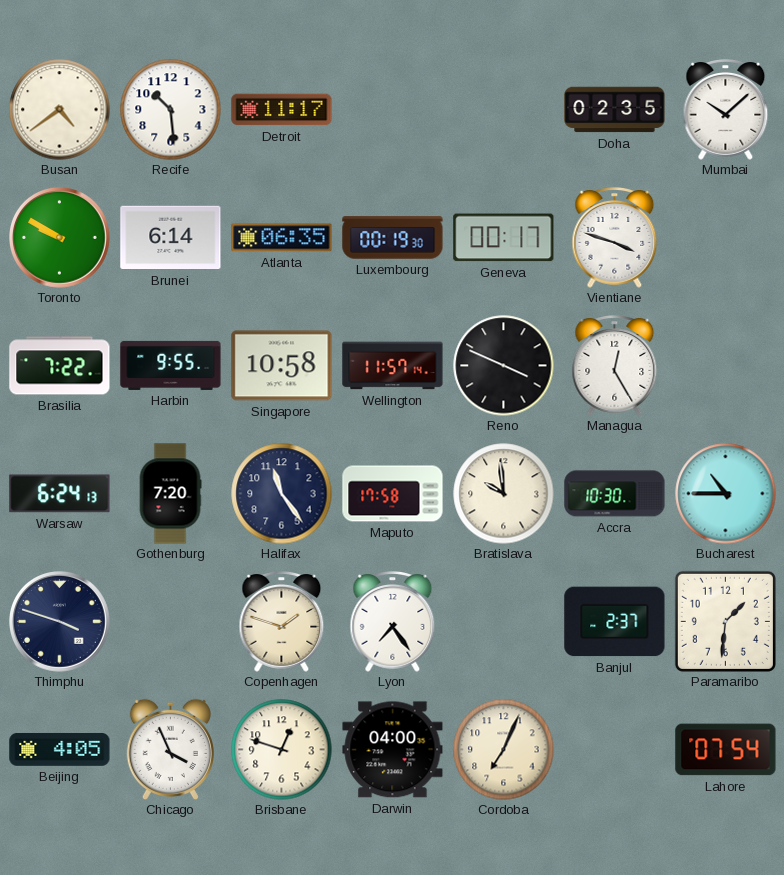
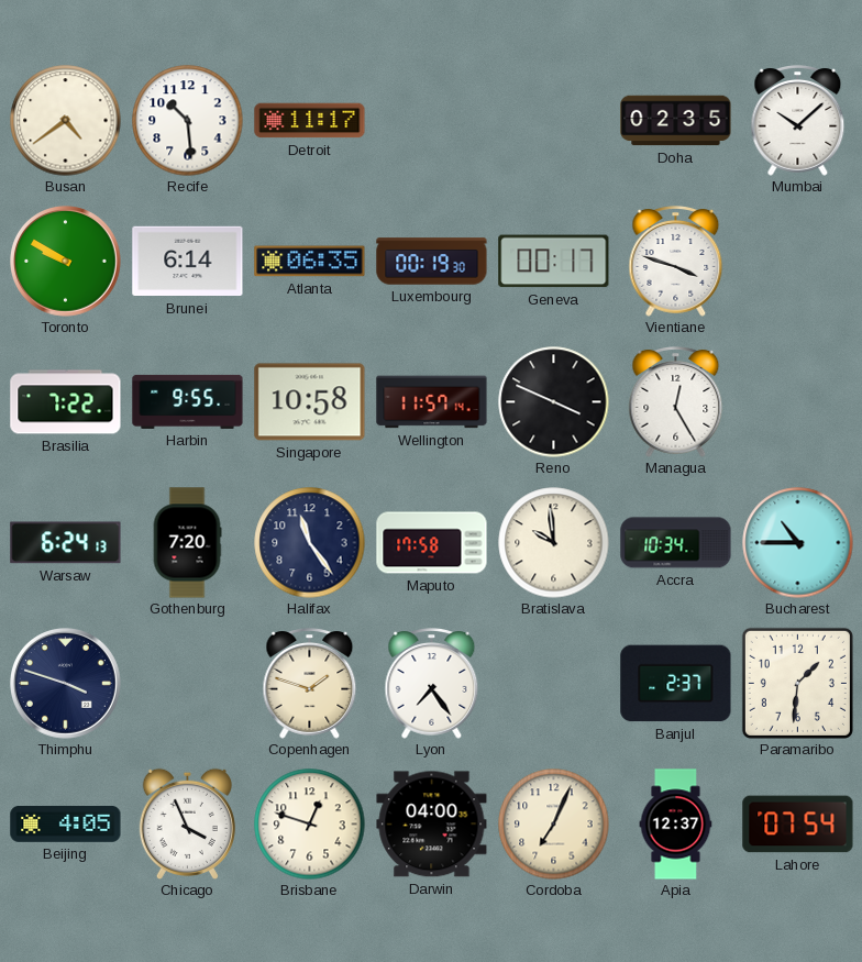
Accra: 10:30 -> 10:34
Apia: none -> 12:37
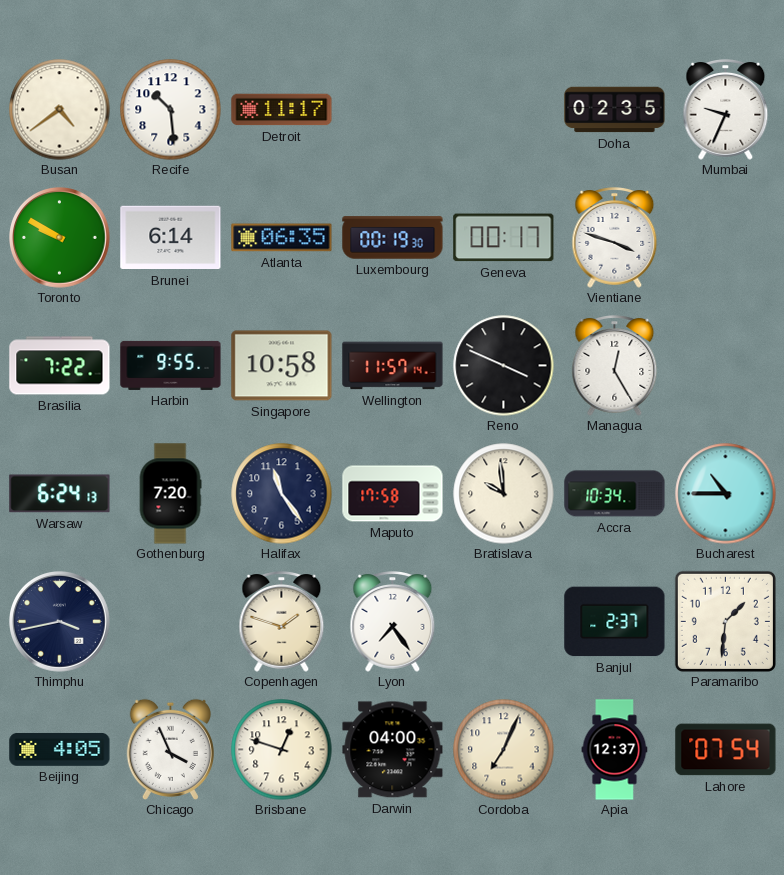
Mumbai: 10:08 -> 9:34
Thimphu: 3:48 -> 3:43
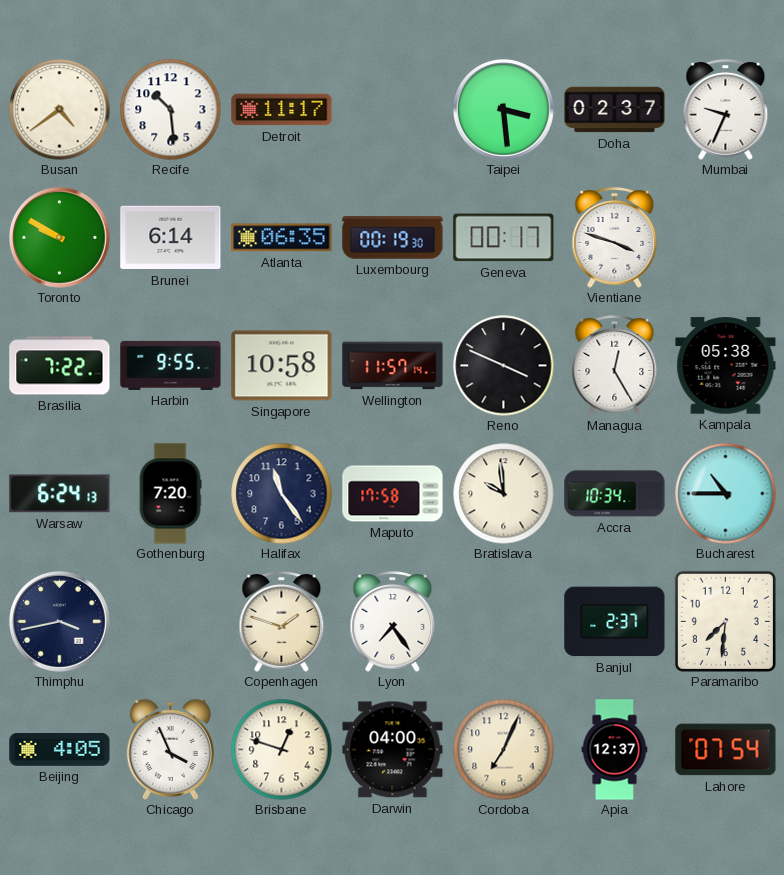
Taipei: none -> 3:29
Doha: 02:35 -> 02:37
Kampala: none -> 05:38
Paramaribo: 1:31 -> 7:31
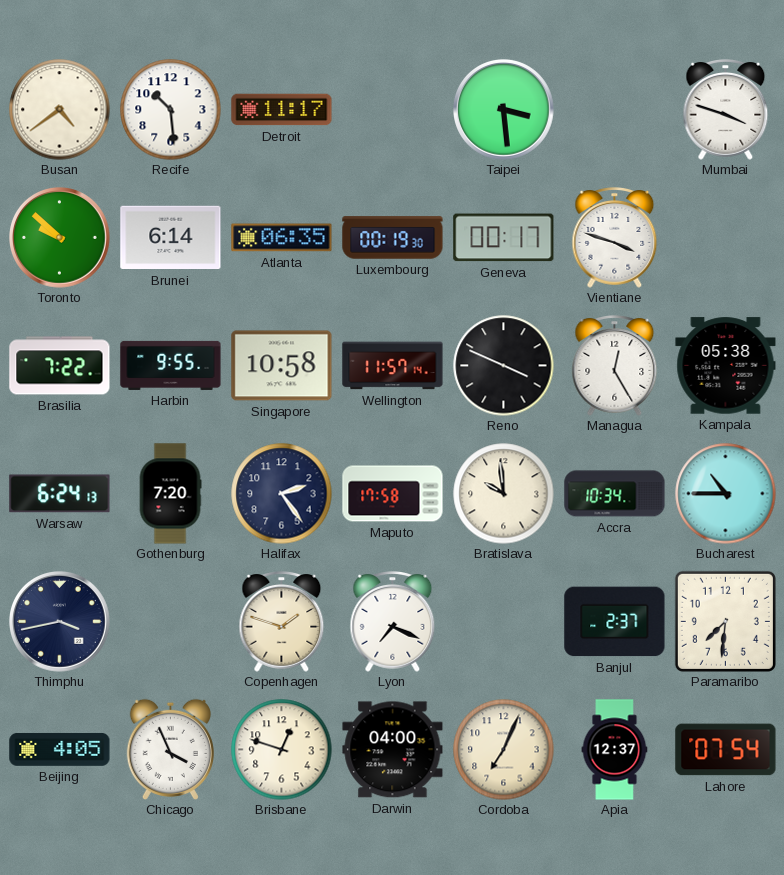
Doha: 02:37 -> none
Mumbai: 9:34 -> 3:48
Toronto: 9:50 -> 9:52
Halifax: 11:24 -> 2:24
Lyon: 7:24 -> 7:19
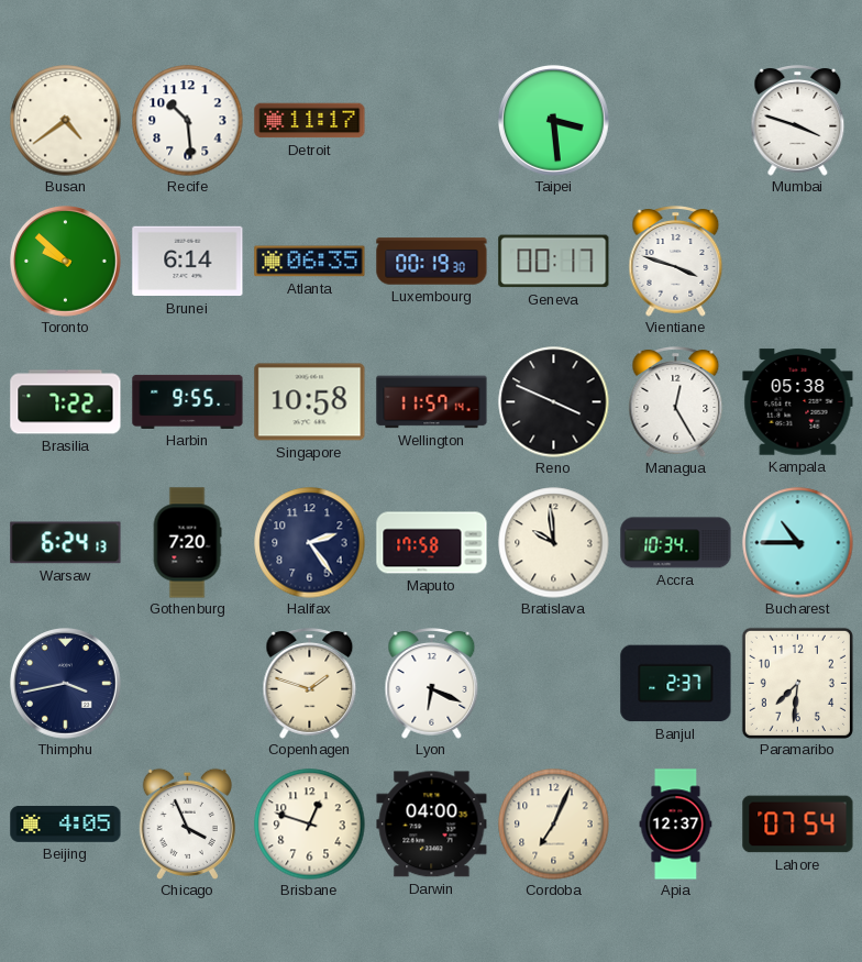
Lyon: 7:19 -> 6:19
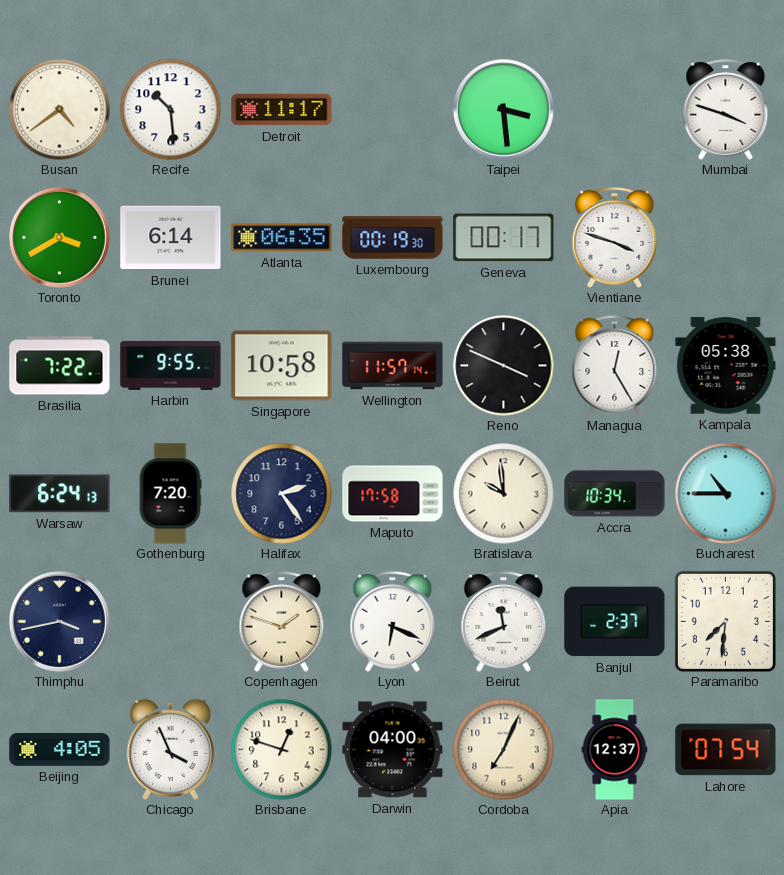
Toronto: 9:52 -> 3:40
Beirut: none -> 11:41
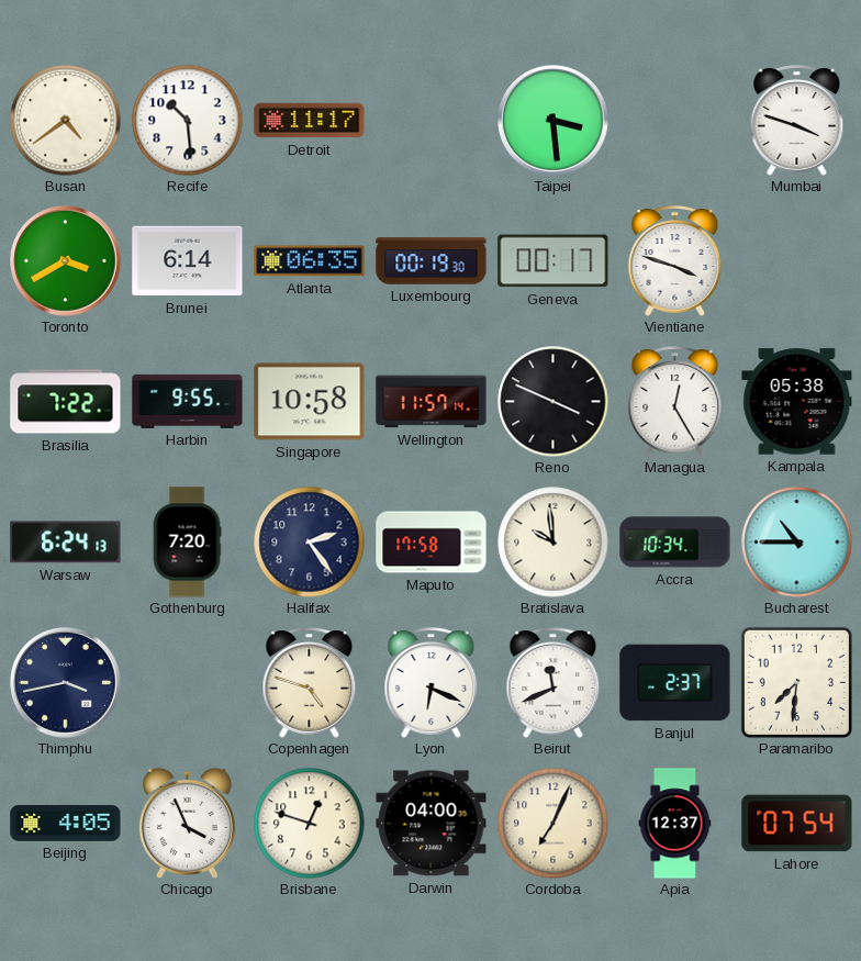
Copenhagen: 1:48 -> 4:48
